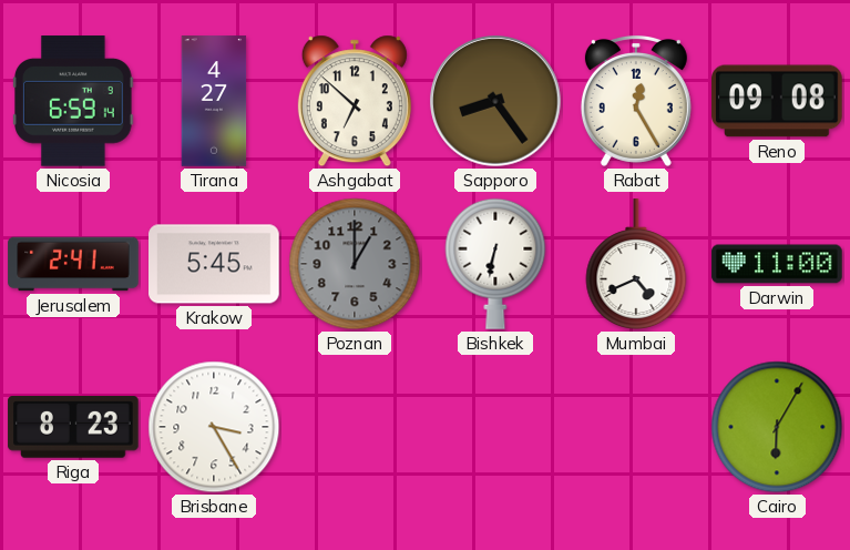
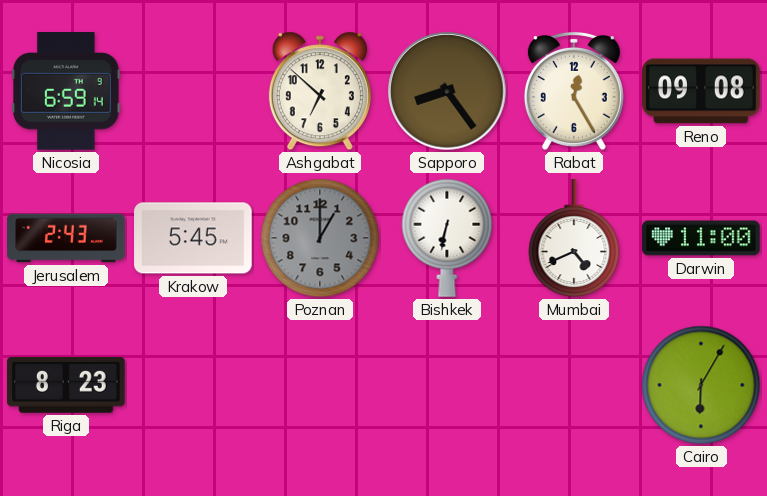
Tirana: 4:27 -> none
Jerusalem: 2:41 -> 2:43
Brisbane: 3:25 -> none
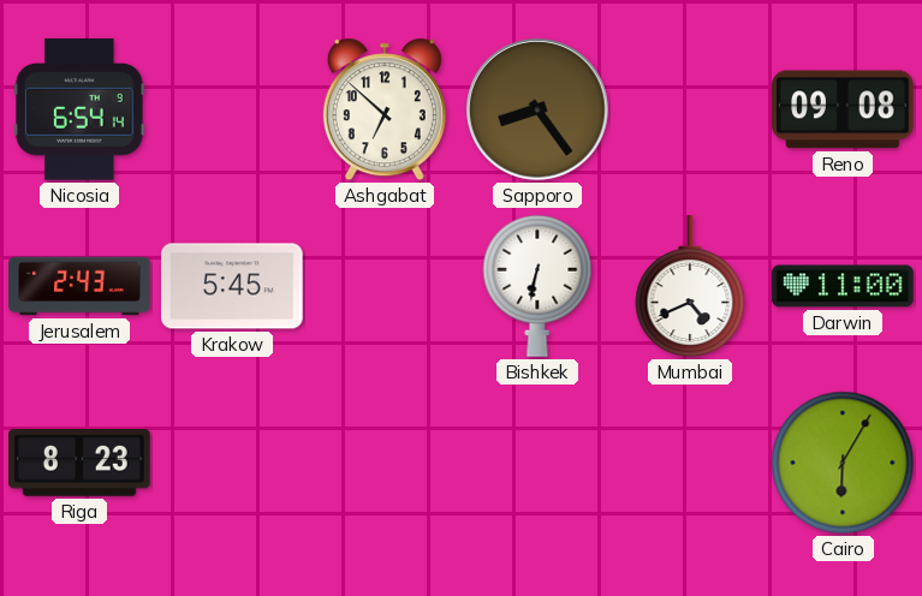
Nicosia: 6:59 -> 6:54
Rabat: 12:25 -> none
Poznan: 1:00 -> none
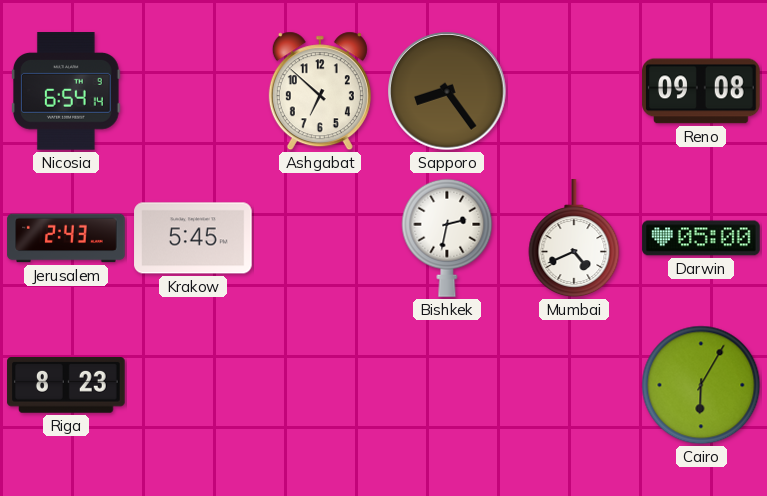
Bishkek: 6:32 -> 2:32
Darwin: 11:00 -> 05:00
